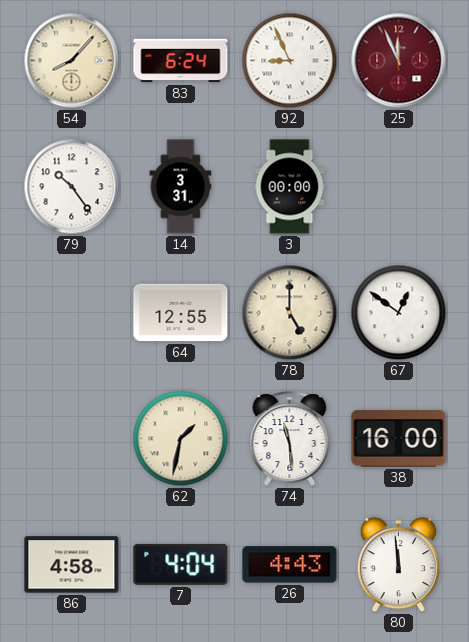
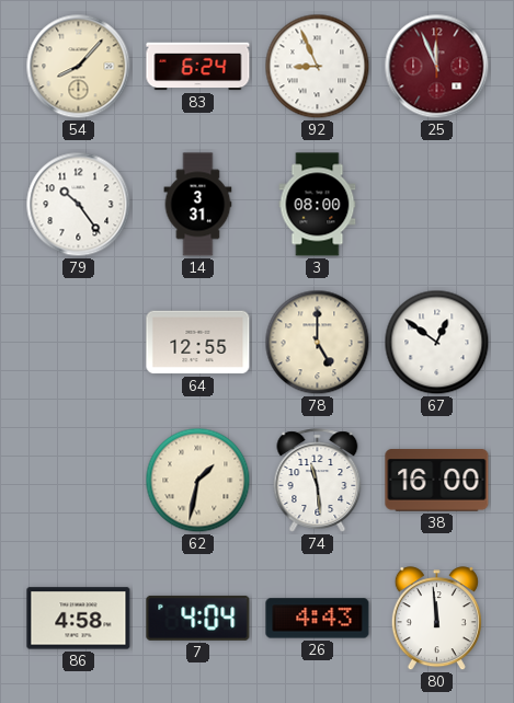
3: 00:00 -> 08:00
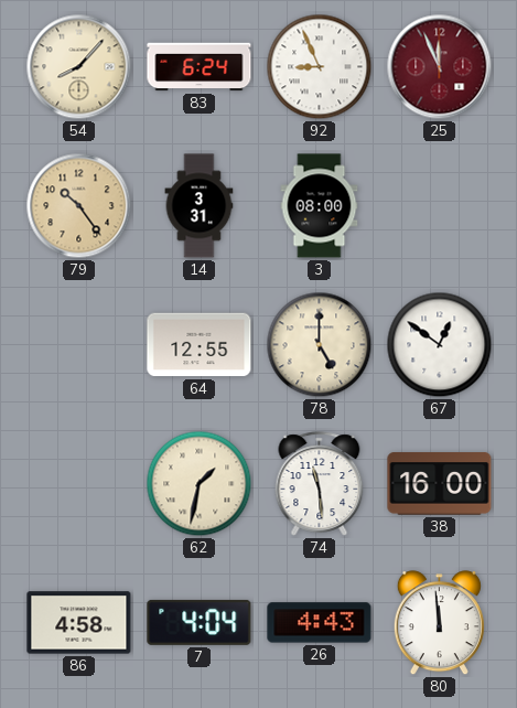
79 dial: white -> champagne
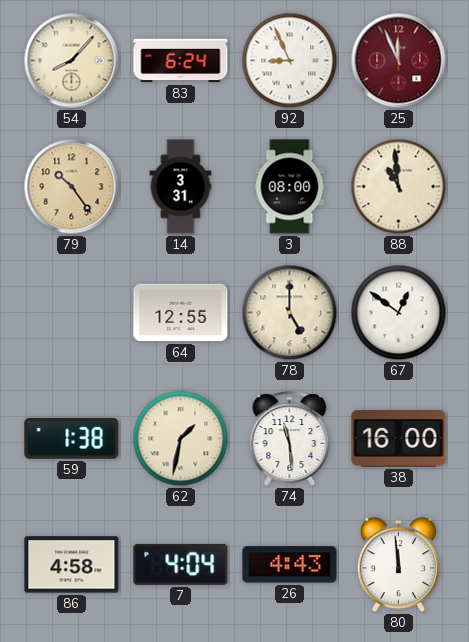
88: none -> 10:59
59: none -> 1:38
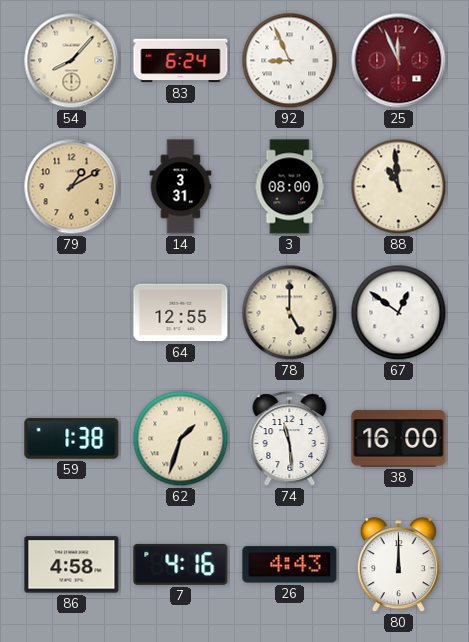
79: 10:24 -> 1:10
62: 1:32 -> 1:33
7: 4:04 -> 4:16
80: 11:59 -> 12:00
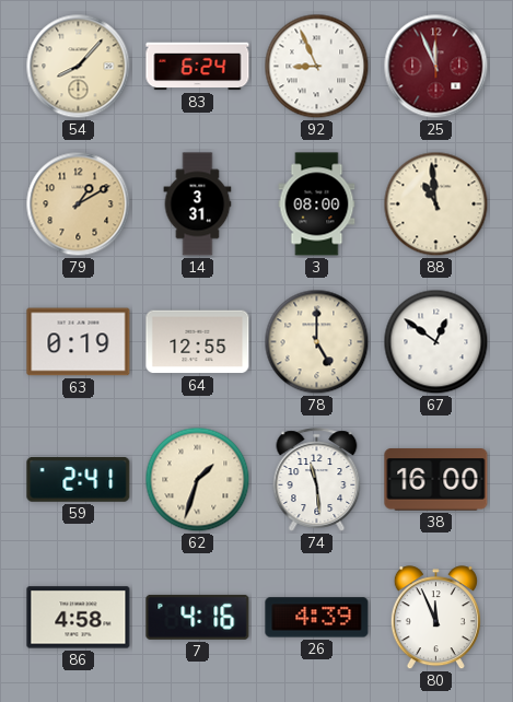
63: none -> 0:19
59: 1:38 -> 2:41
26: 4:43 -> 4:39
80: 12:00 -> 11:56
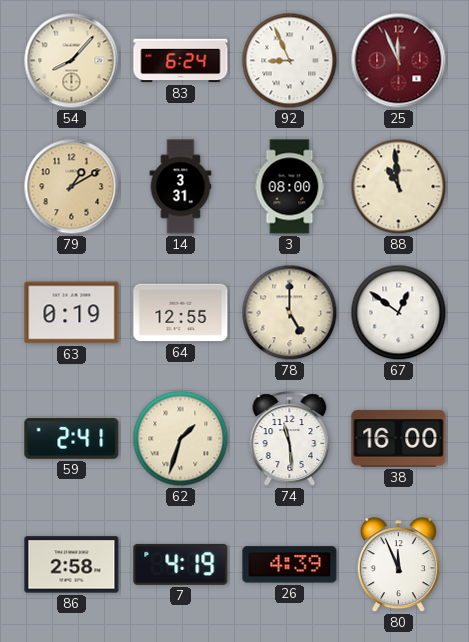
86: 4:58 -> 2:58
7: 4:16 -> 4:19
